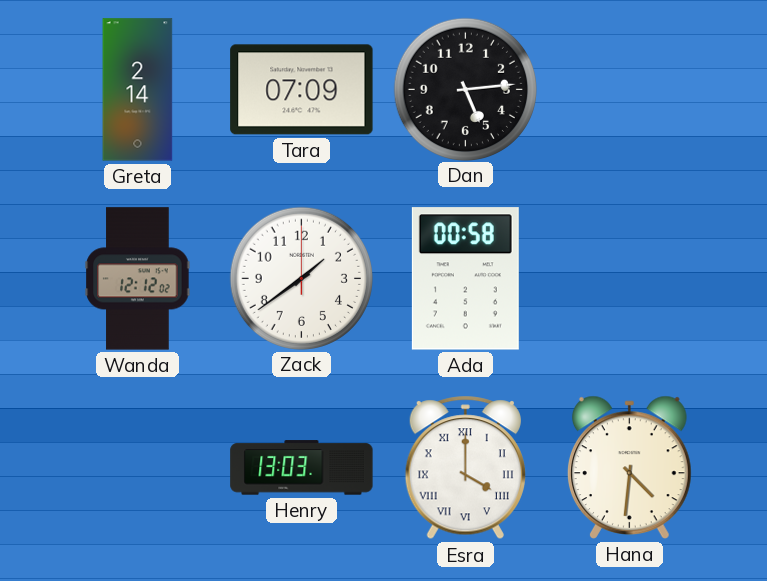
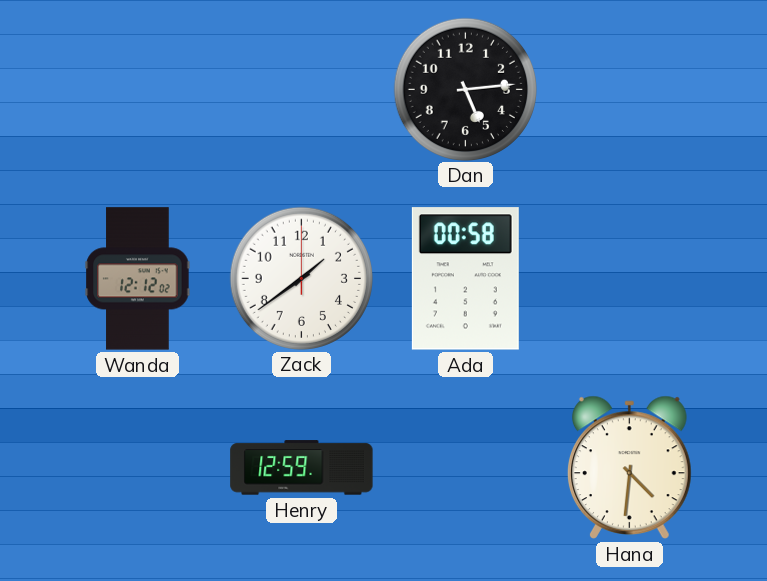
Greta: 2:14 -> none
Tara: 07:09 -> none
Henry: 13:03 -> 12:59
Esra: 4:00 -> none
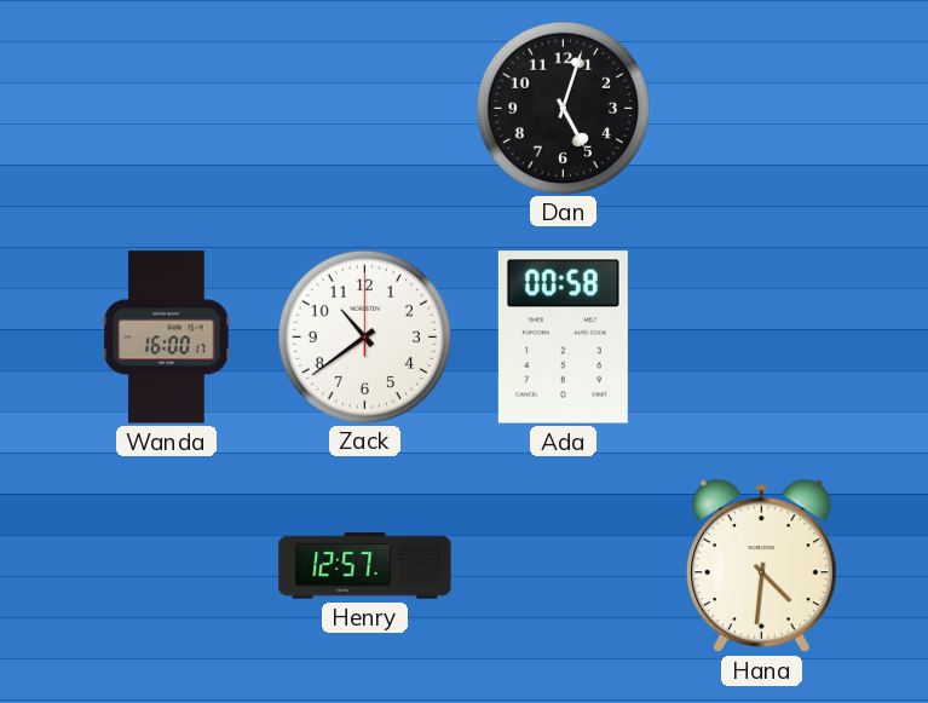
Dan: 5:14 -> 5:03
Wanda: 12:12 -> 16:00
Zack: 1:39 -> 10:39
Henry: 12:59 -> 12:57
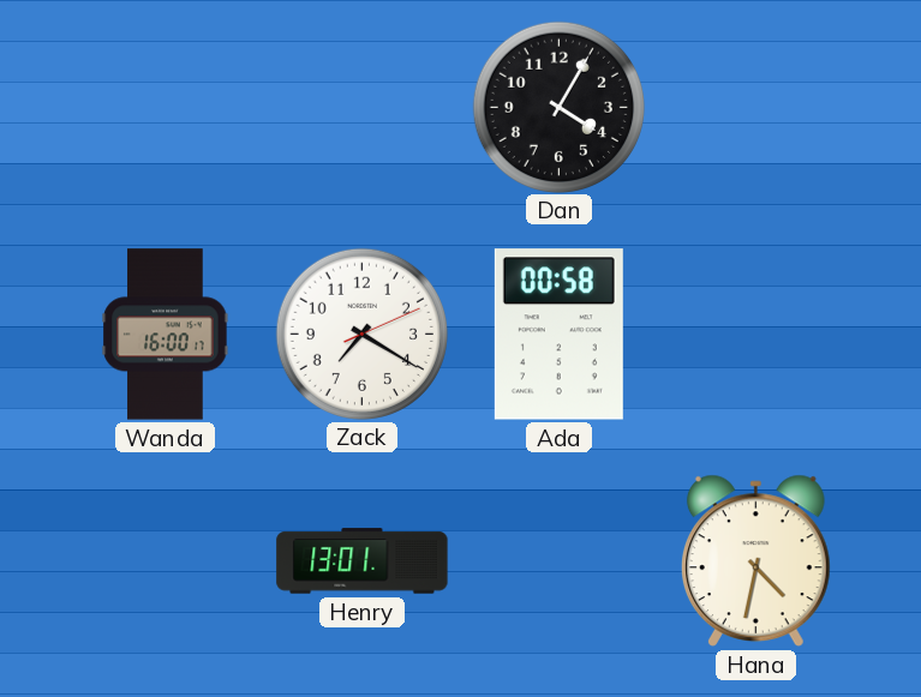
Dan: 5:03 -> 4:05
Zack: 10:39 -> 7:20
Henry: 12:57 -> 13:01
Hana: 4:31 -> 4:32
